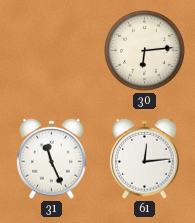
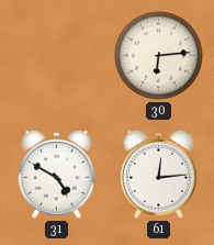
31: 11:26 -> 4:50
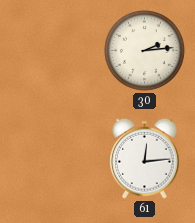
30: 6:14 -> 2:14
31: 4:50 -> none
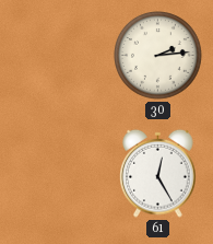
61: 12:14 -> 12:25
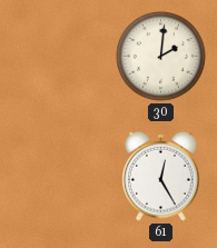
30: 2:14 -> 2:01
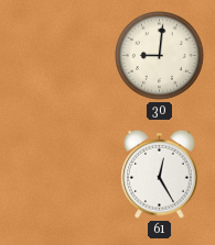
30: 2:01 -> 9:01
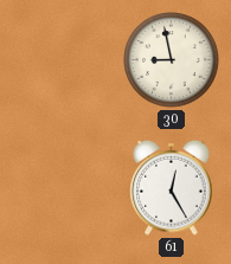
30: 9:01 -> 8:58
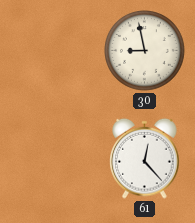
61: 12:25 -> 12:23
